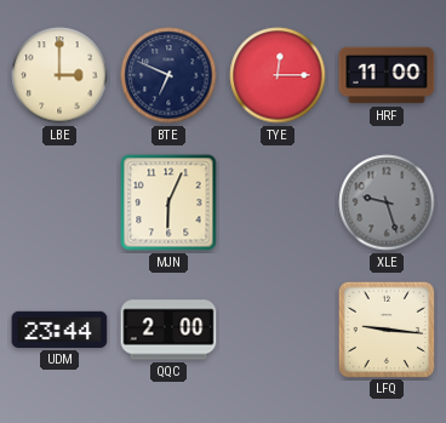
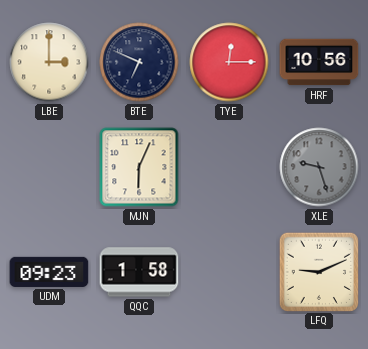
HRF: 11:00 -> 10:56
UDM: 23:44 -> 09:23
QQC: 2:00 -> 1:58
LFQ: 9:16 -> 9:11
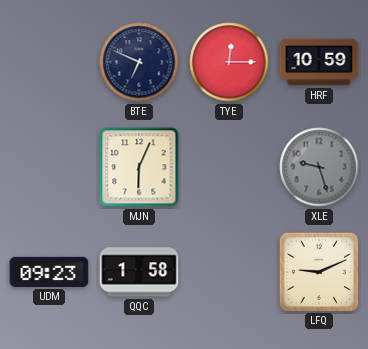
LBE: 3:00 -> none
HRF: 10:56 -> 10:59
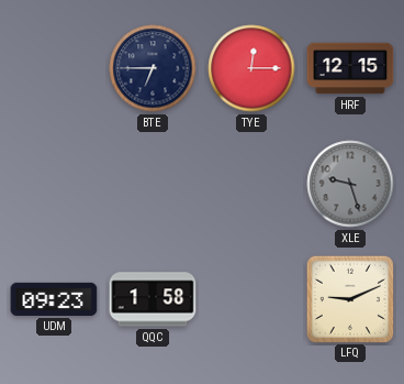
BTE: 6:49 -> 6:45
HRF: 10:59 -> 12:15
MJN: 6:04 -> none
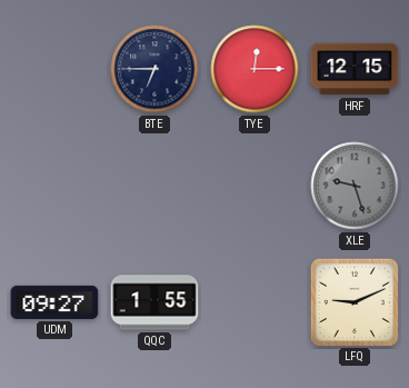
UDM: 09:23 -> 09:27
QQC: 1:58 -> 1:55
